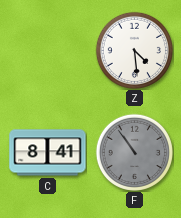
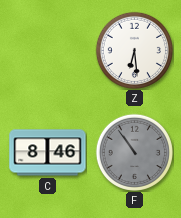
Z: 4:29 -> 6:29
C: 8:41 -> 8:46
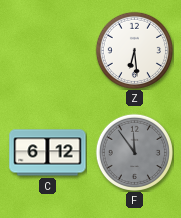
C: 8:46 -> 6:12
F: 10:54 -> 11:54
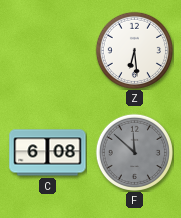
C: 6:12 -> 6:08
F: 11:54 -> 11:52
